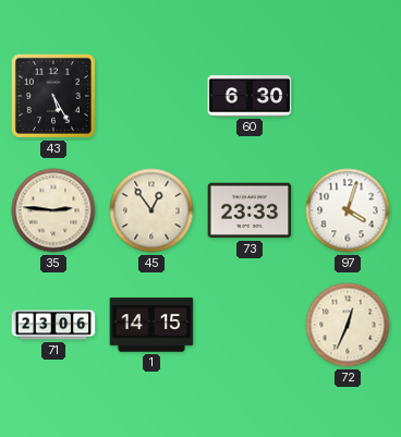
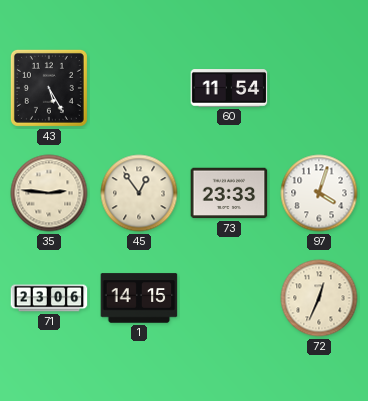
60: 6:30 -> 11:54
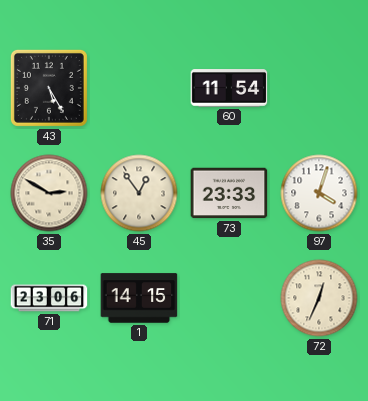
35: 2:46 -> 2:50
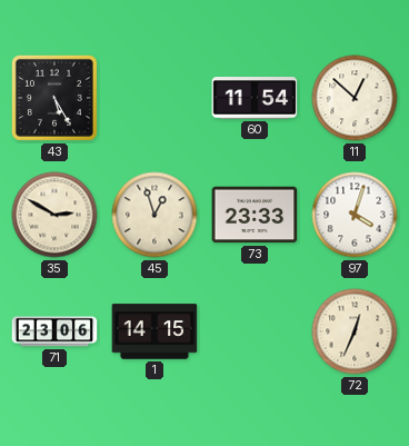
11: none -> 12:52
45: 12:54 -> 12:57
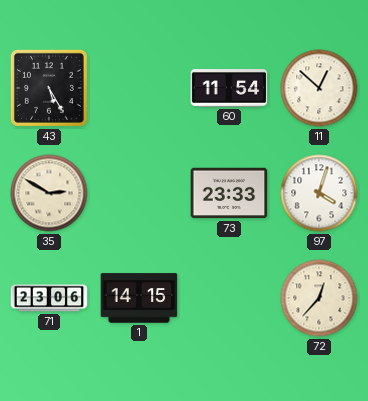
45: 12:57 -> none
72: 12:34 -> 12:37
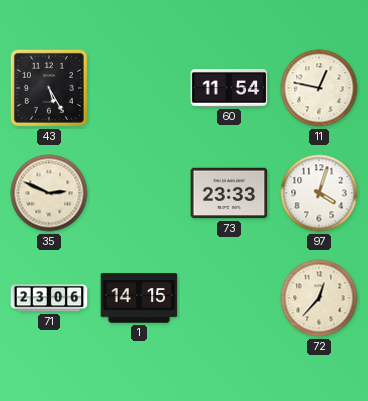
11: 12:52 -> 12:47
35: 2:50 -> 2:49
